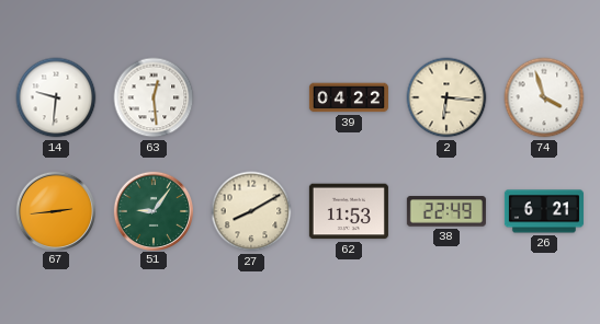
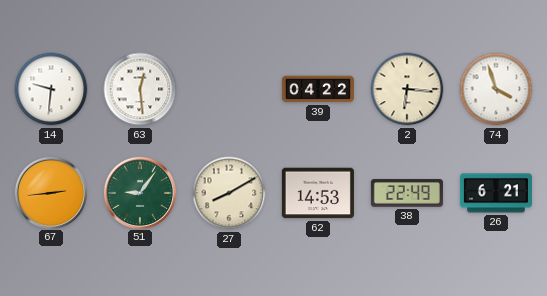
62: 11:53 -> 14:53
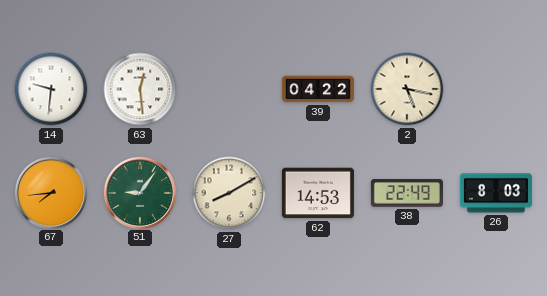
2: 6:16 -> 5:17
74: 3:57 -> none
67: 2:44 -> 7:44
26: 6:21 -> 8:03
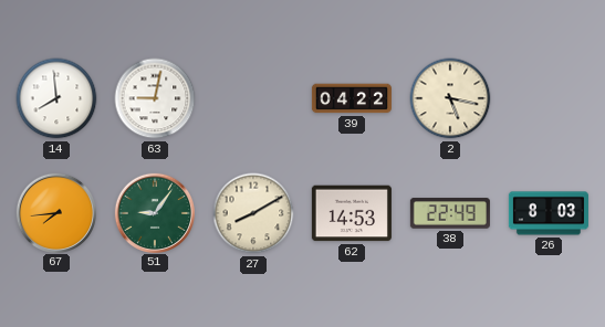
14: 9:31 -> 7:59
63: 12:29 -> 9:02
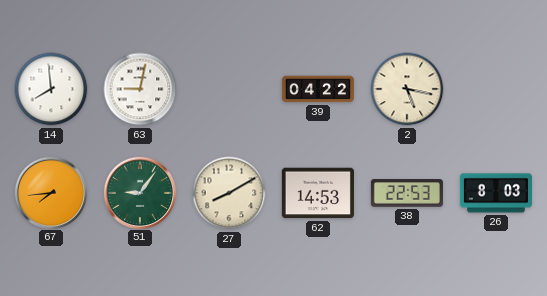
38: 22:49 -> 22:53
